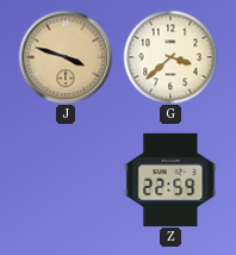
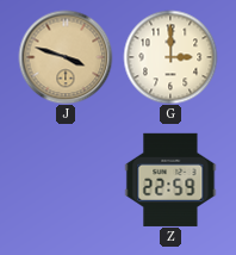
G: 3:38 -> 3:00
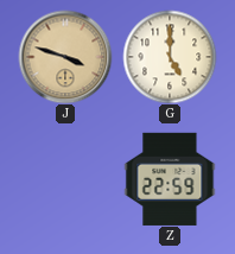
G: 3:00 -> 5:00
